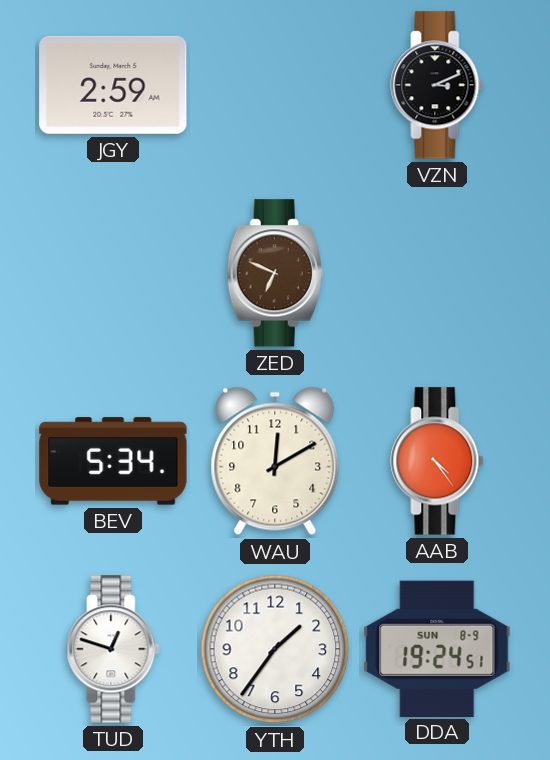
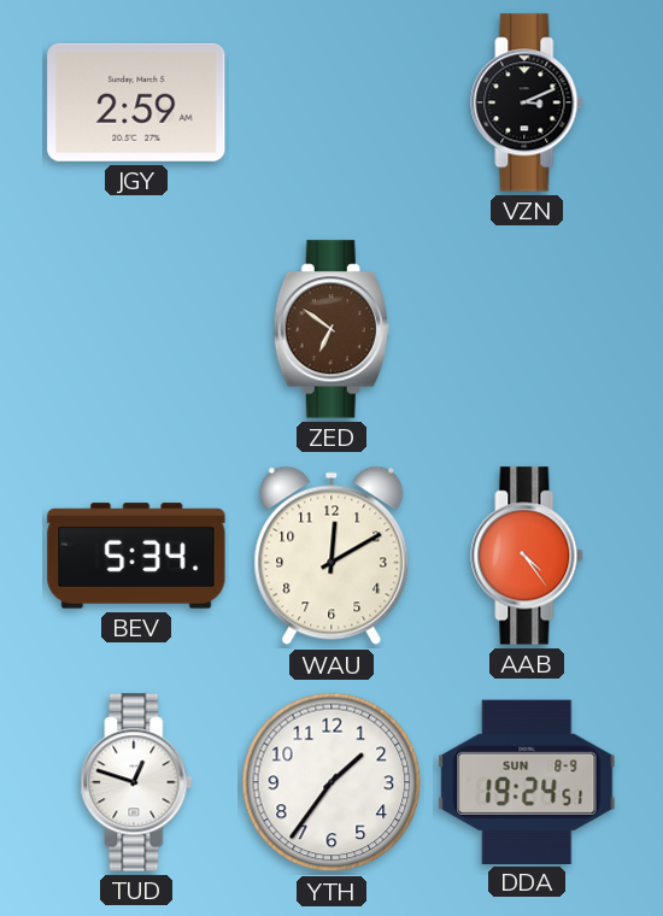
ZED: 6:49 -> 6:51
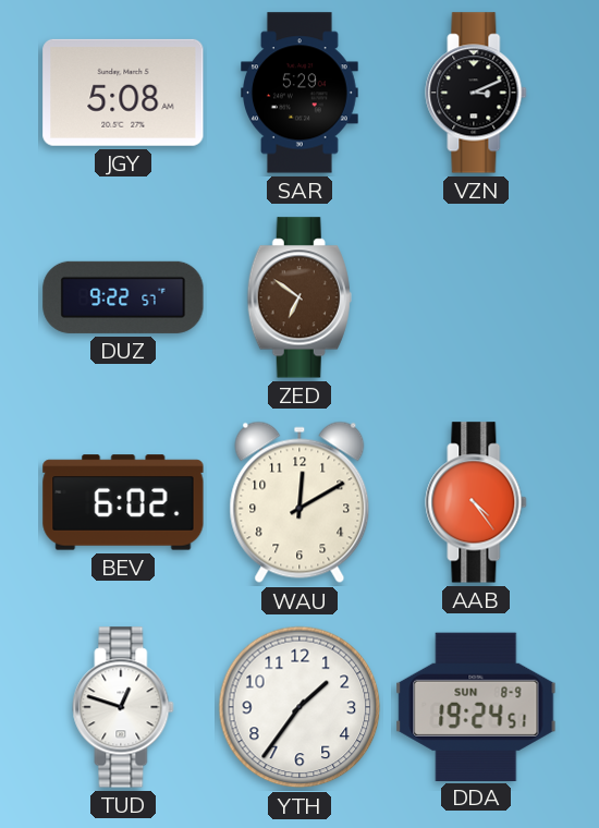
JGY: 2:59 -> 5:08
SAR: none -> 5:29
DUZ: none -> 9:22
BEV: 5:34 -> 6:02
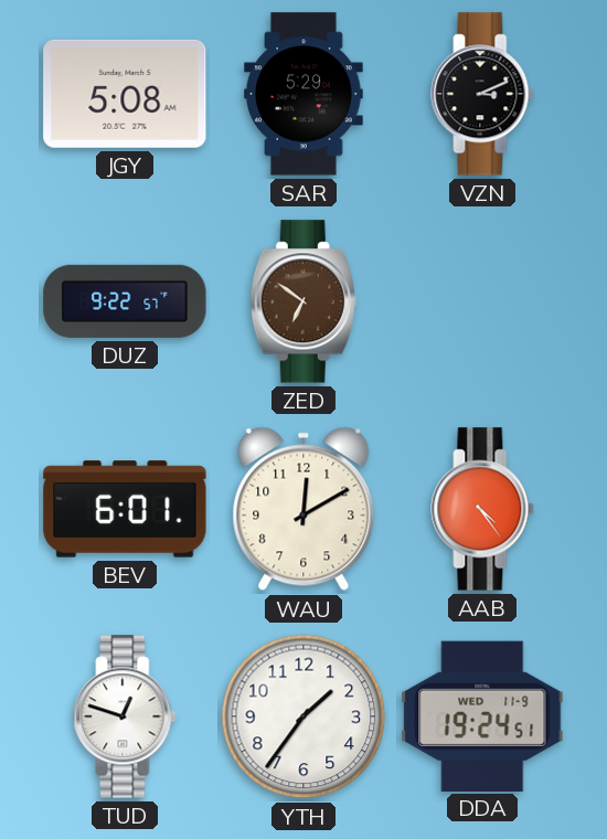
BEV: 6:02 -> 6:01
DDA date: SUN 8-9 -> WED 11-9
